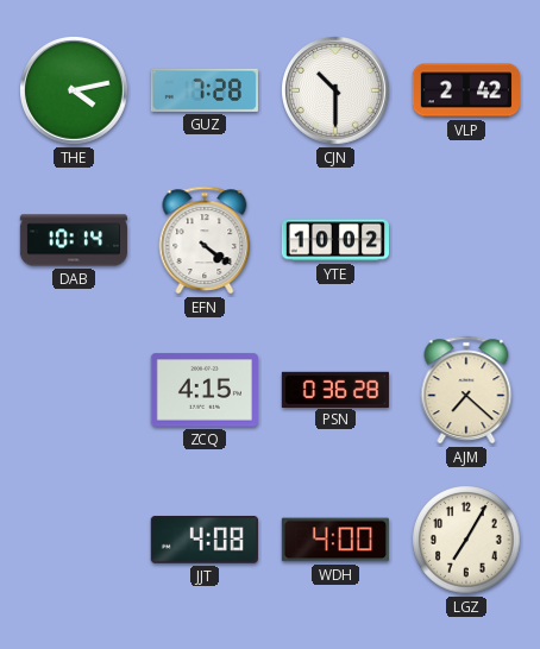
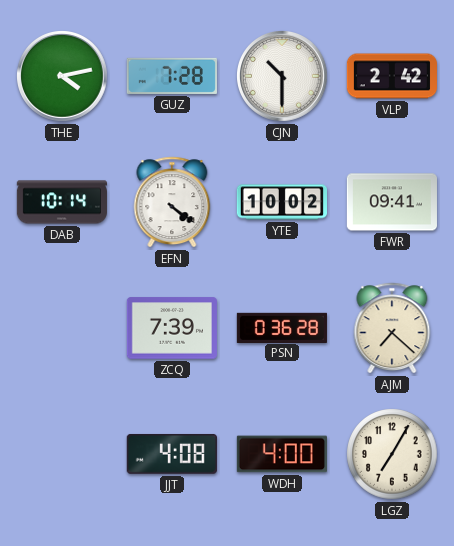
FWR: none -> 09:41
ZCQ: 4:15 -> 7:39
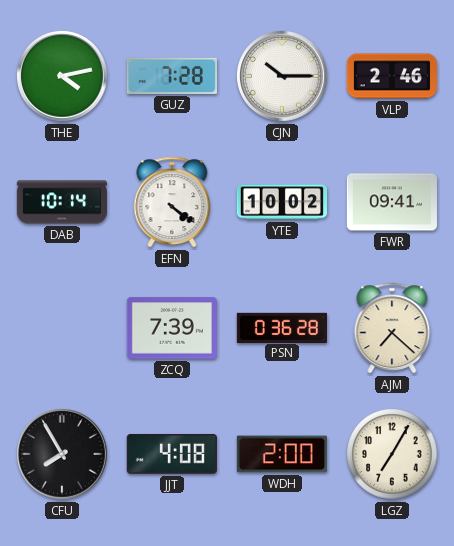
CJN: 10:30 -> 10:15
VLP: 2:42 -> 2:46
CFU: none -> 7:55
WDH: 4:00 -> 2:00
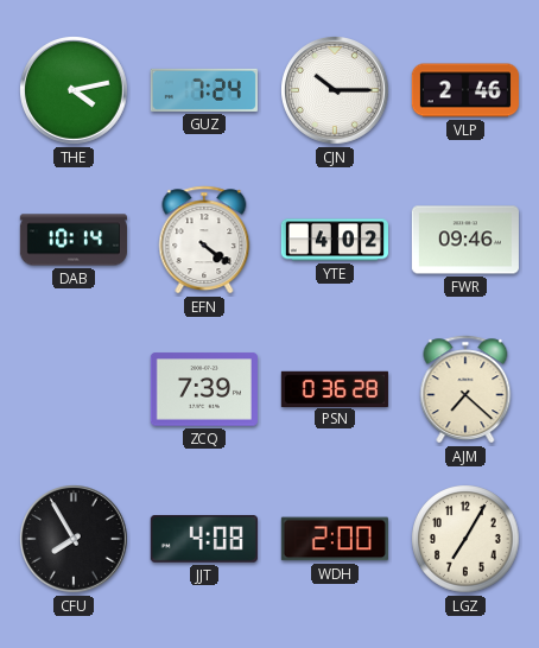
GUZ: 7:28 -> 7:24
YTE: 10:02 -> 4:02
FWR: 09:41 -> 09:46
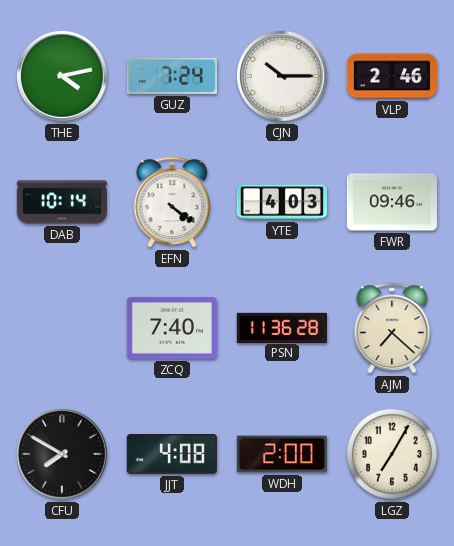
YTE: 4:02 -> 4:03
ZCQ: 7:39 -> 7:40
PSN: 0:36 -> 11:36
CFU: 7:55 -> 7:50
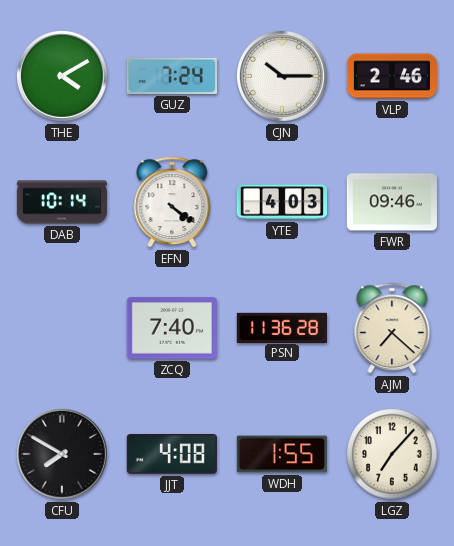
THE: 4:13 -> 4:10
WDH: 2:00 -> 1:55
LGZ: 7:05 -> 7:07
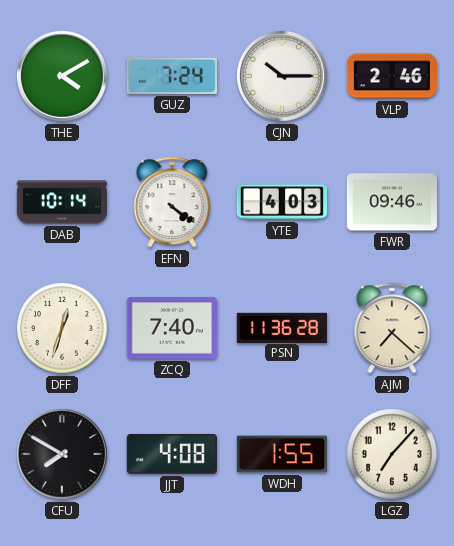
DFF: none -> 12:33
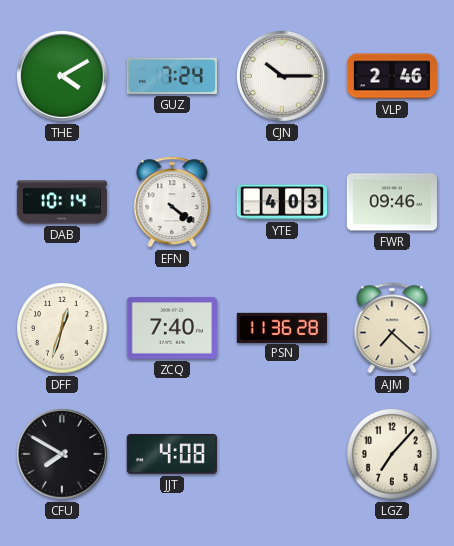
WDH: 1:55 -> none
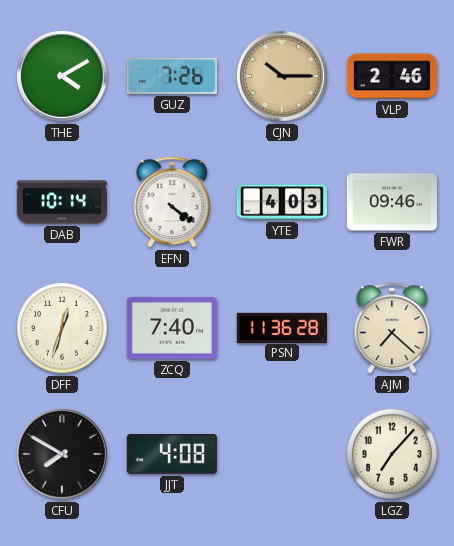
GUZ: 7:24 -> 7:26
CJN dial: white -> champagne
